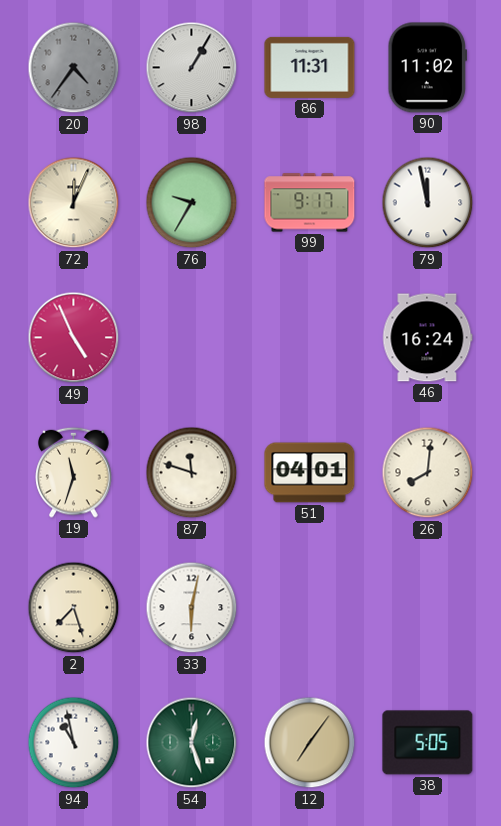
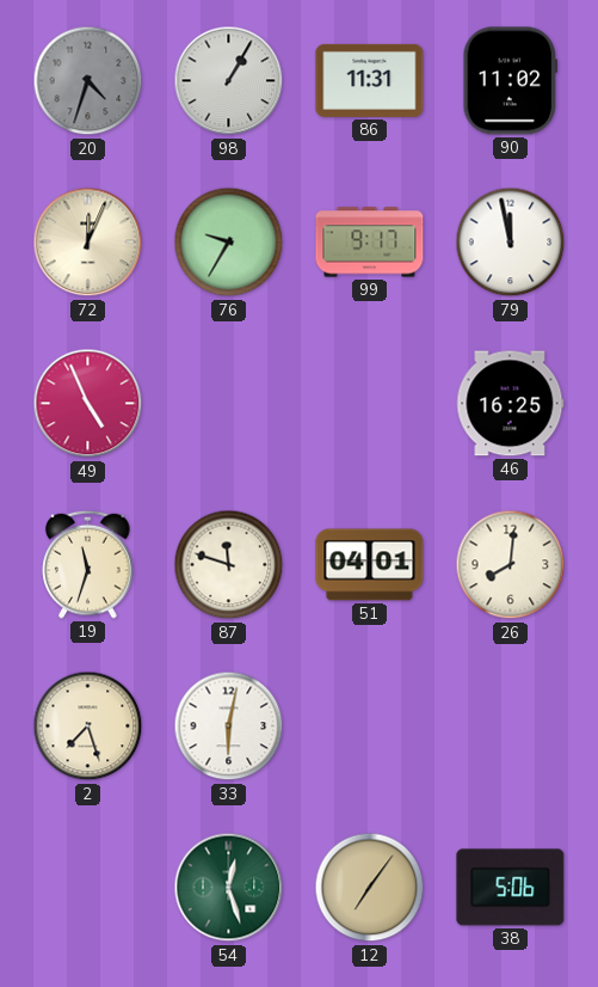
20: 4:36 -> 4:33
46: 16:24 -> 16:25
94: 10:58 -> none
38: 5:05 -> 5:06
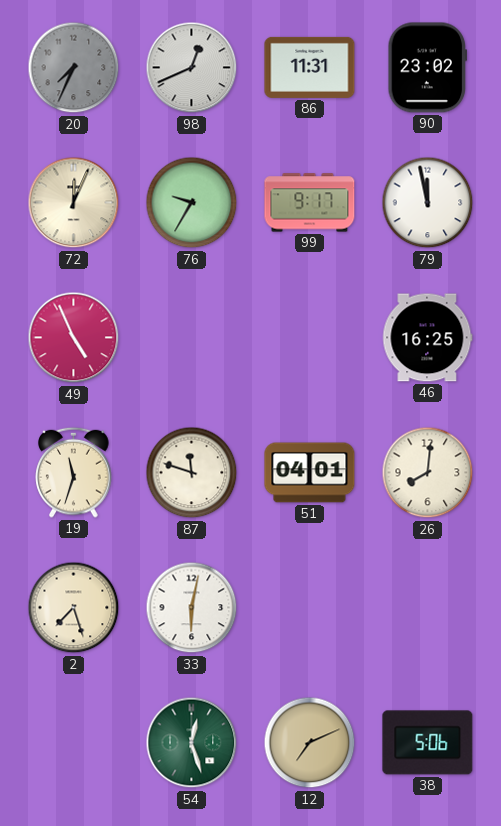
20: 4:33 -> 7:34
98: 1:05 -> 12:41
90: 11:02 -> 23:02
12: 7:06 -> 7:11
